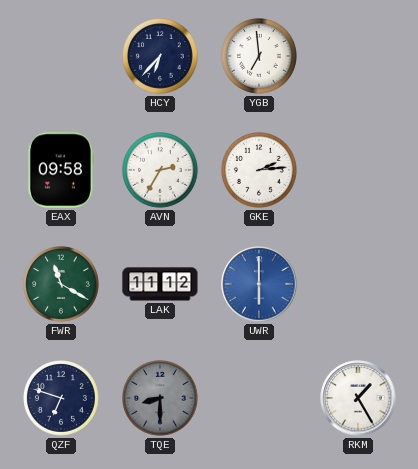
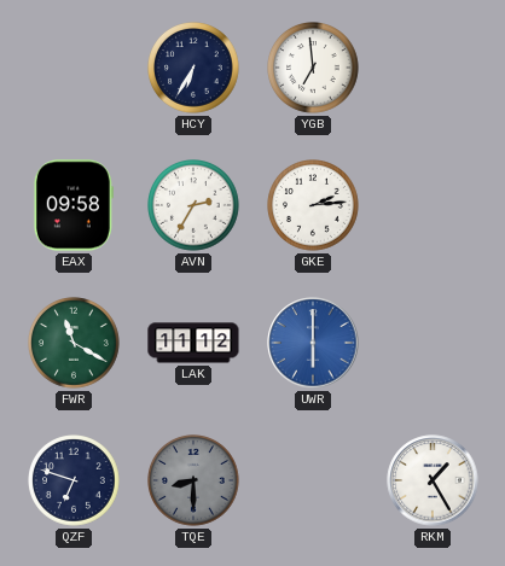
HCY: 6:37 -> 6:35
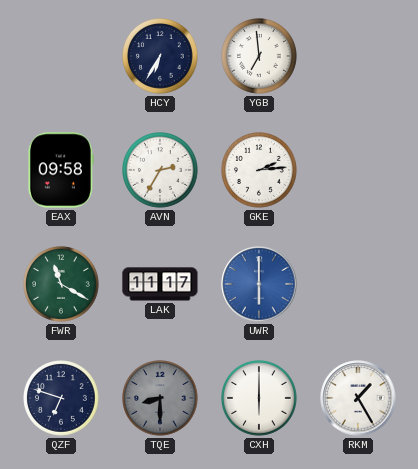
LAK: 11:12 -> 11:17
CXH: none -> 6:00
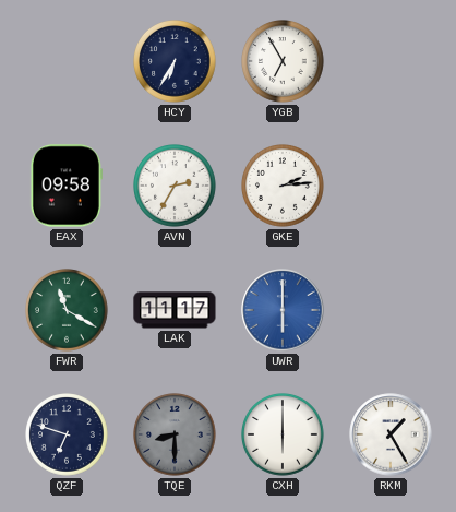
YGB: 6:59 -> 6:55
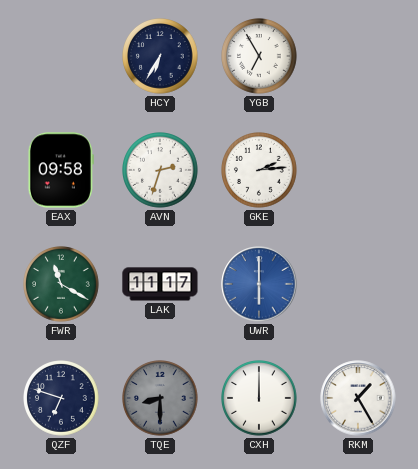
AVN: 2:35 -> 2:33
CXH: 6:00 -> 12:00
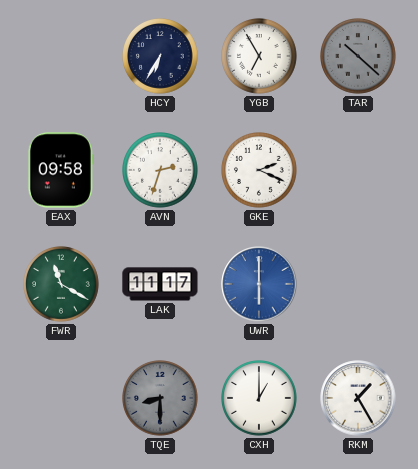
TAR: none -> 10:22
GKE: 2:14 -> 2:19
QZF: 6:48 -> none
CXH: 12:00 -> 1:00
